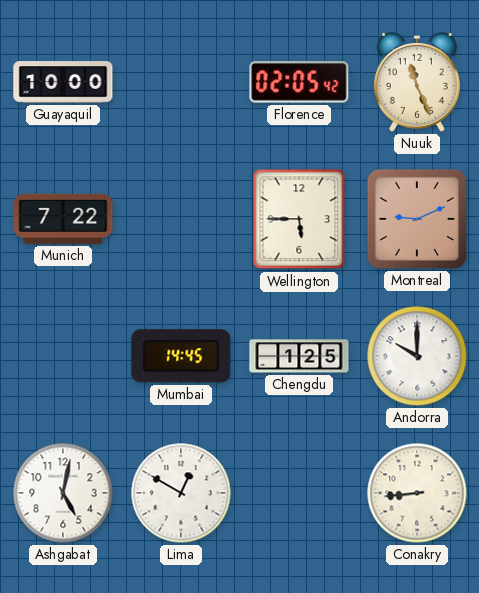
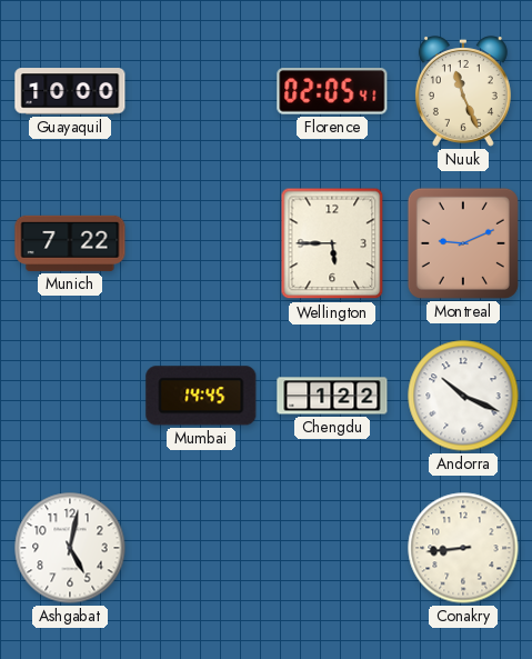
Florence: 02:05:42 -> 02:05:41
Chengdu: 1:25 -> 1:22
Andorra: 10:00 -> 10:19
Lima: 12:50 -> none
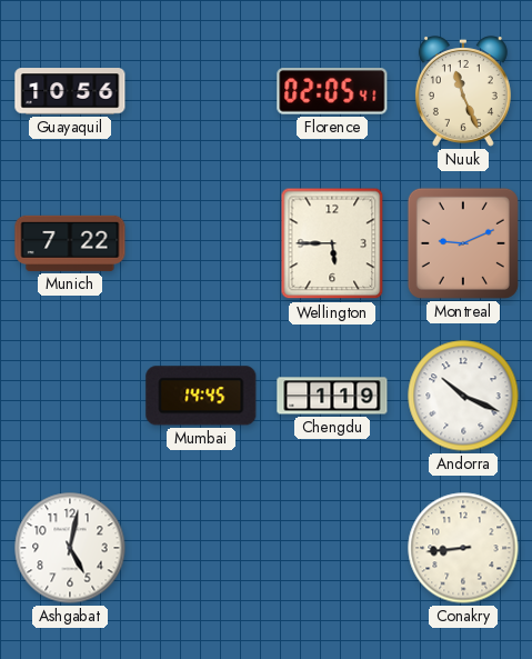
Guayaquil: 10:00 -> 10:56
Chengdu: 1:22 -> 1:19
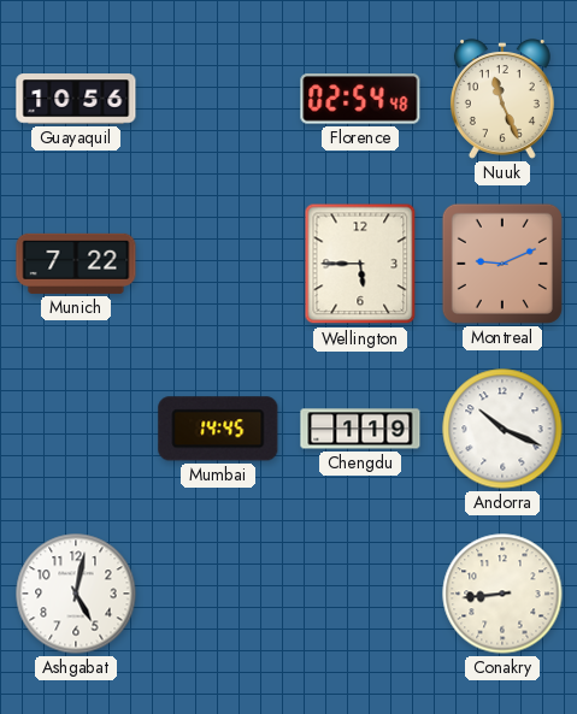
Florence: 02:05 -> 02:54
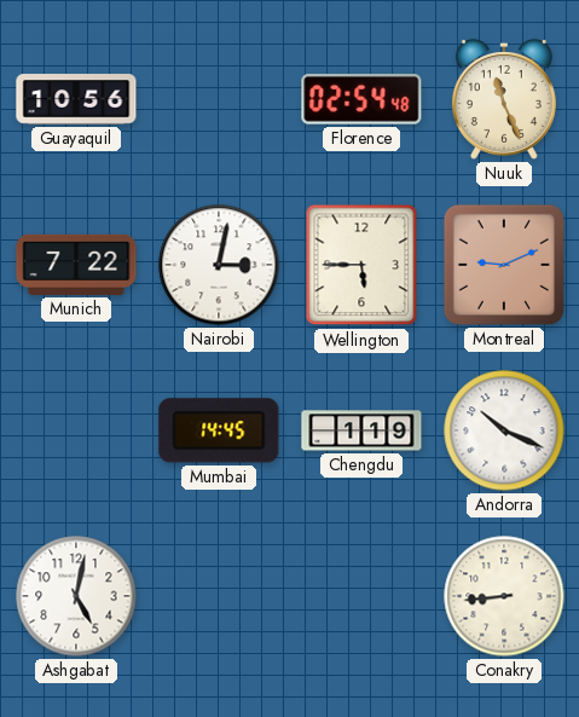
Nairobi: none -> 3:02
